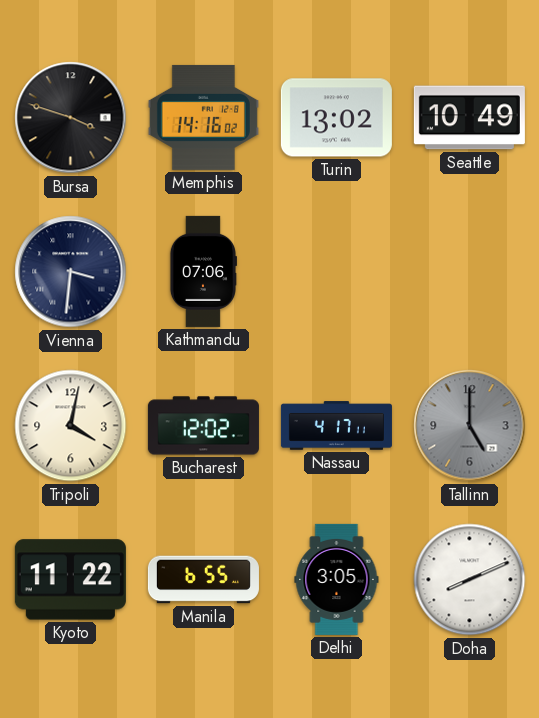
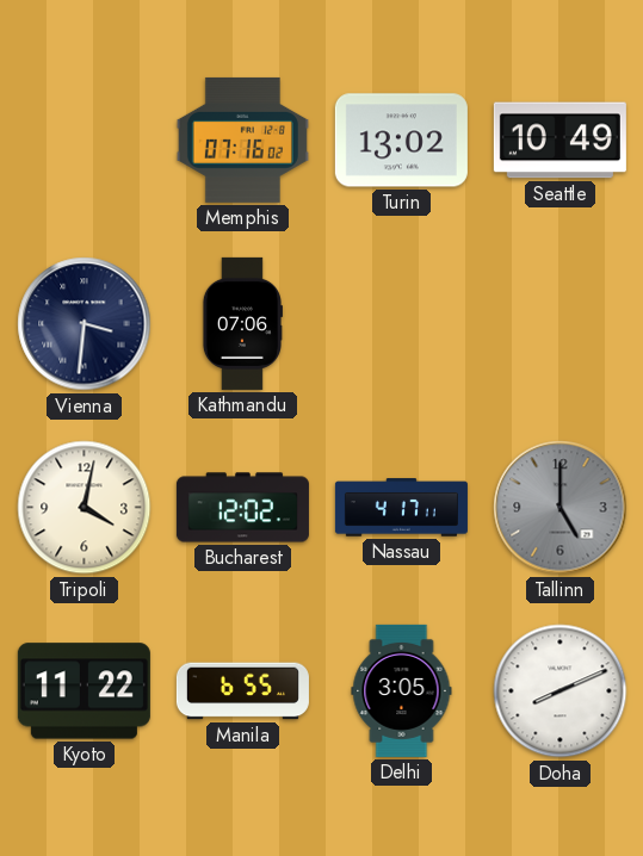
Bursa: 3:48 -> none
Memphis: 14:16 -> 07:16
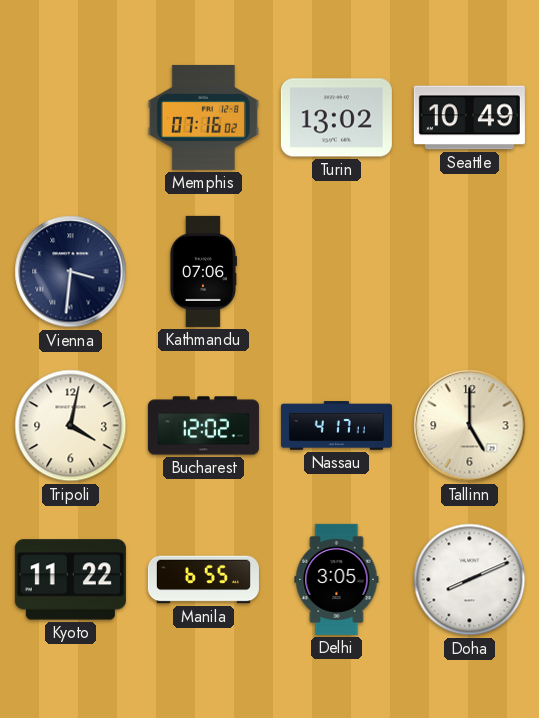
Tallinn dial: grey -> cream
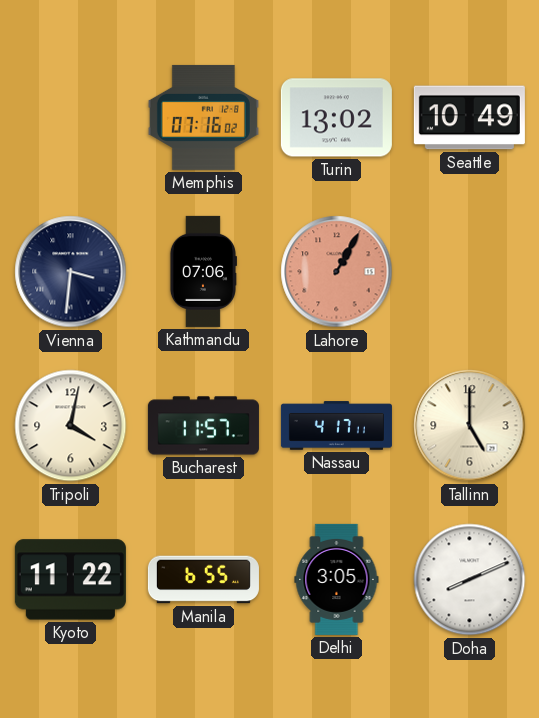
Lahore: none -> 1:05
Bucharest: 12:02 -> 11:57
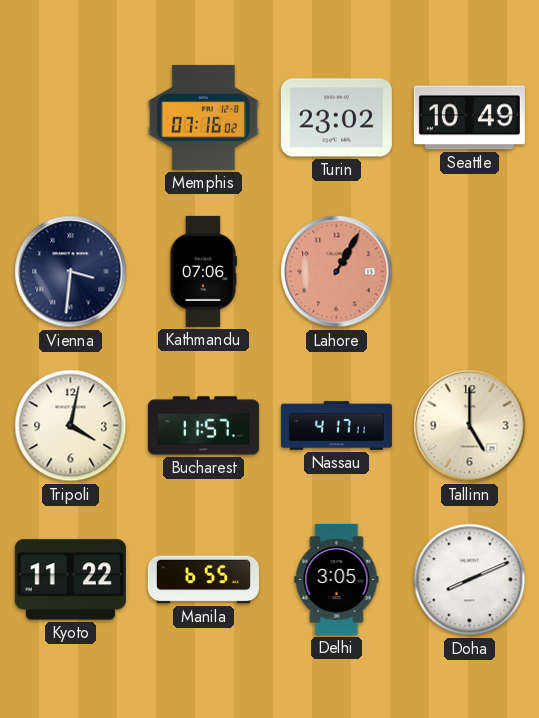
Turin: 13:02 -> 23:02
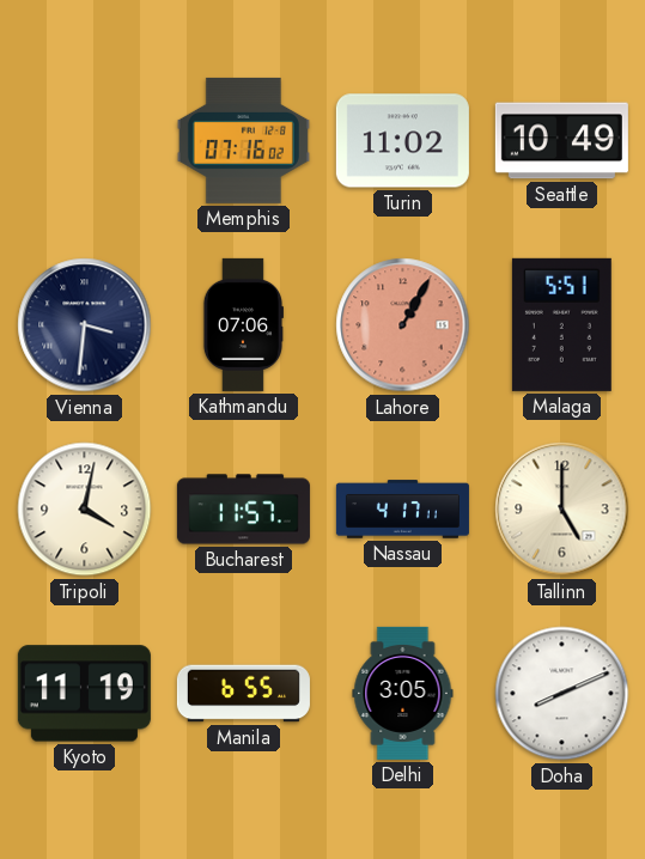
Turin: 23:02 -> 11:02
Malaga: none -> 5:51
Kyoto: 11:22 -> 11:19
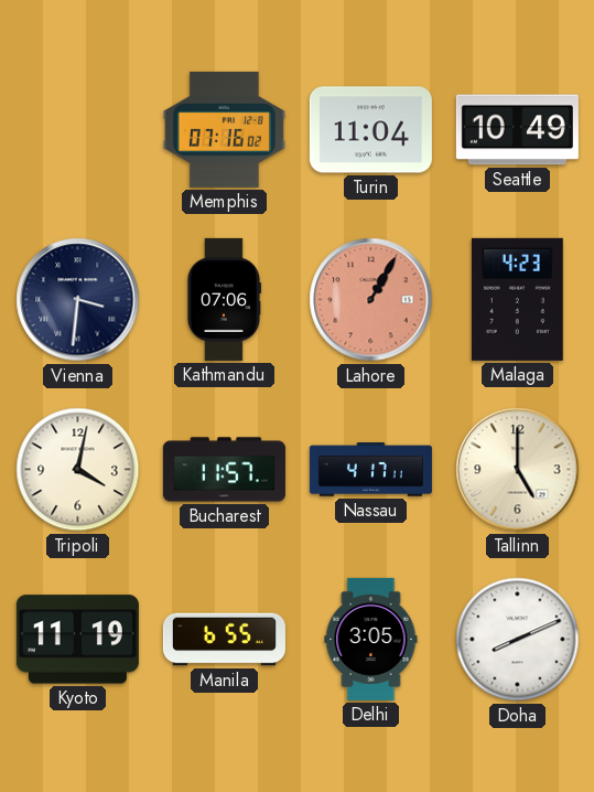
Turin: 11:02 -> 11:04
Malaga: 5:51 -> 4:23
